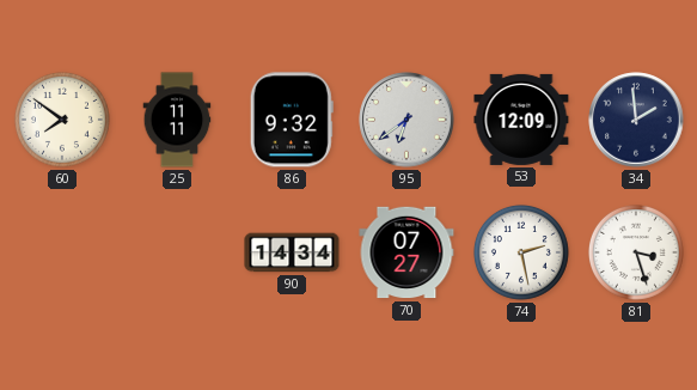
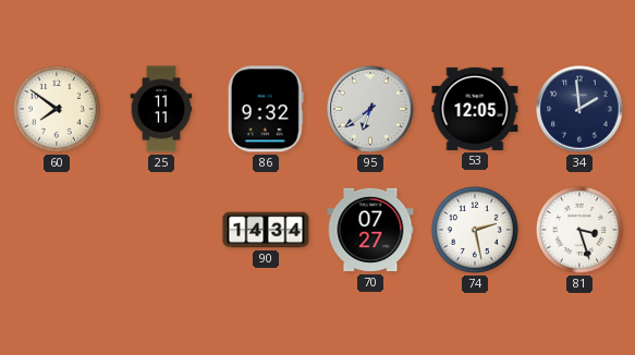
53: 12:09 -> 12:05
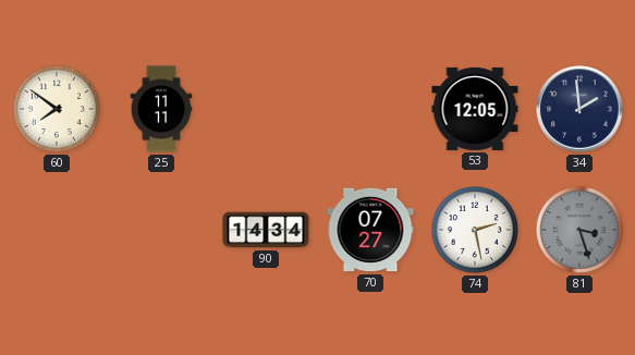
86: 9:32 -> none
95: 6:39 -> none
81 dial: white -> grey
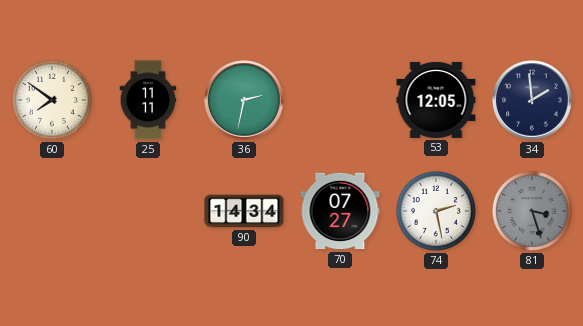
36: none -> 2:32
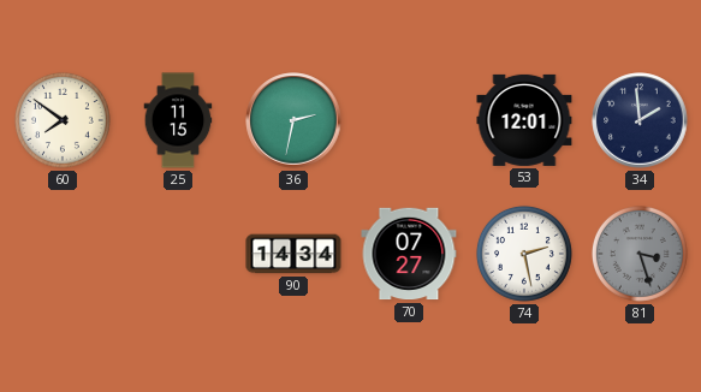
25: 11:11 -> 11:15
53: 12:05 -> 12:01
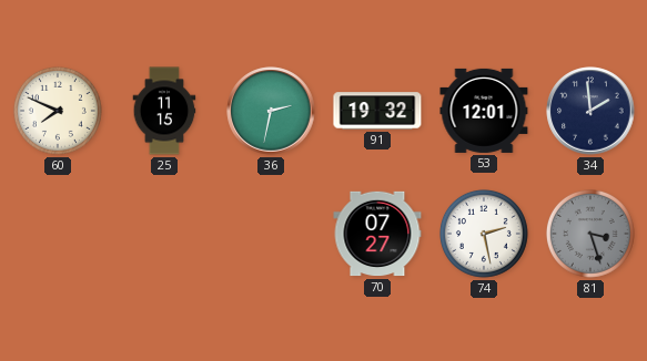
60: 7:51 -> 7:49
91: none -> 19:32
90: 14:34 -> none
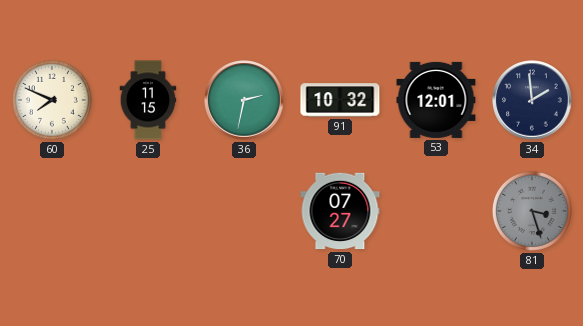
91: 19:32 -> 10:32
74: 2:28 -> none
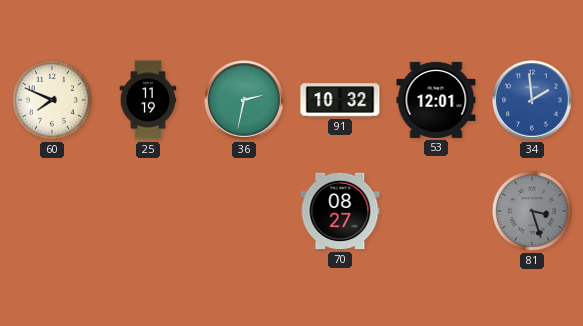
25: 11:15 -> 11:19
34 dial: navy -> blue
70: 07:27 -> 08:27
